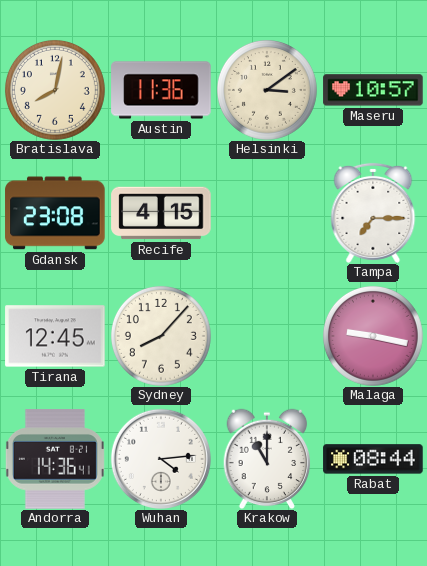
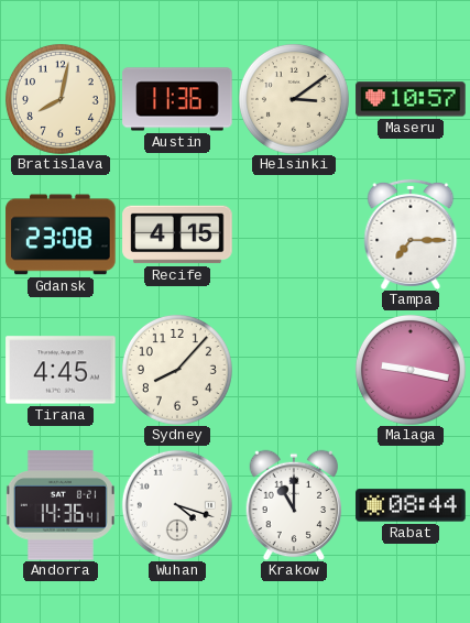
Tirana: 12:45 -> 4:45
Wuhan: 4:14 -> 4:18
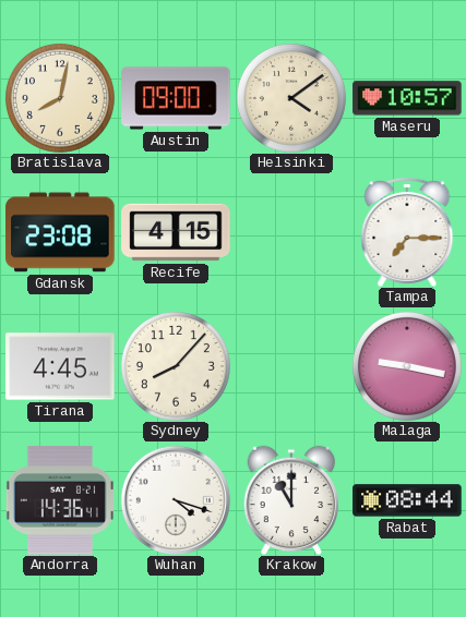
Austin: 11:36 -> 09:00
Helsinki: 3:09 -> 4:09
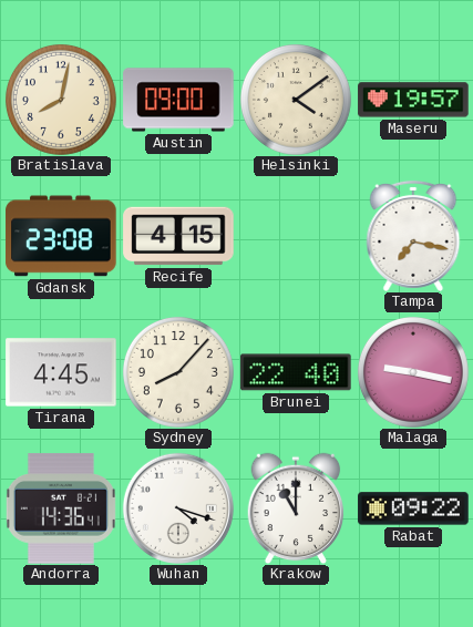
Maseru: 10:57 -> 19:57
Tampa: 7:15 -> 7:17
Brunei: none -> 22:40
Rabat: 08:44 -> 09:22
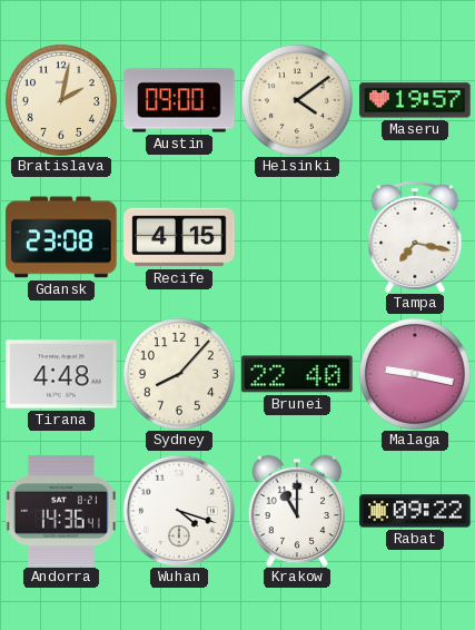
Bratislava: 8:02 -> 2:02
Tirana: 4:45 -> 4:48
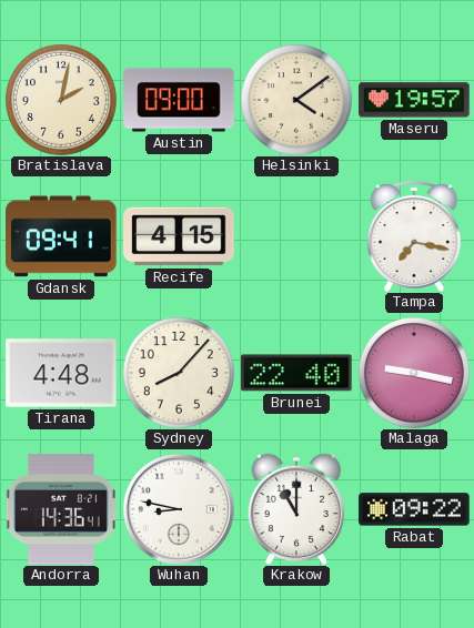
Gdansk: 23:08 -> 09:41
Wuhan: 4:18 -> 8:47
